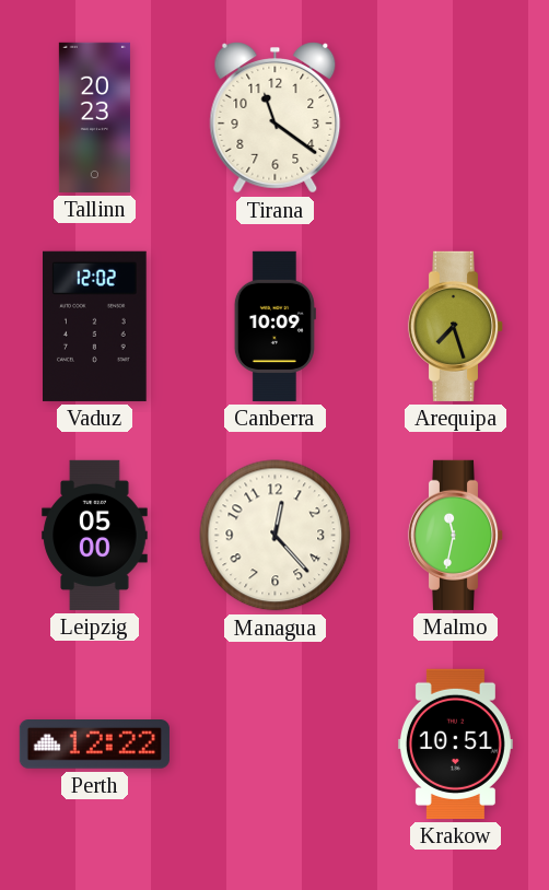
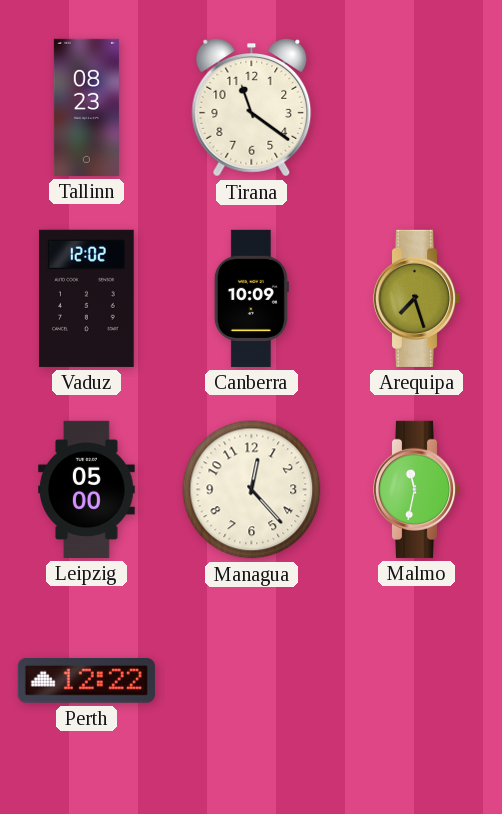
Tallinn: 20:23 -> 08:23
Krakow: 10:51 -> none
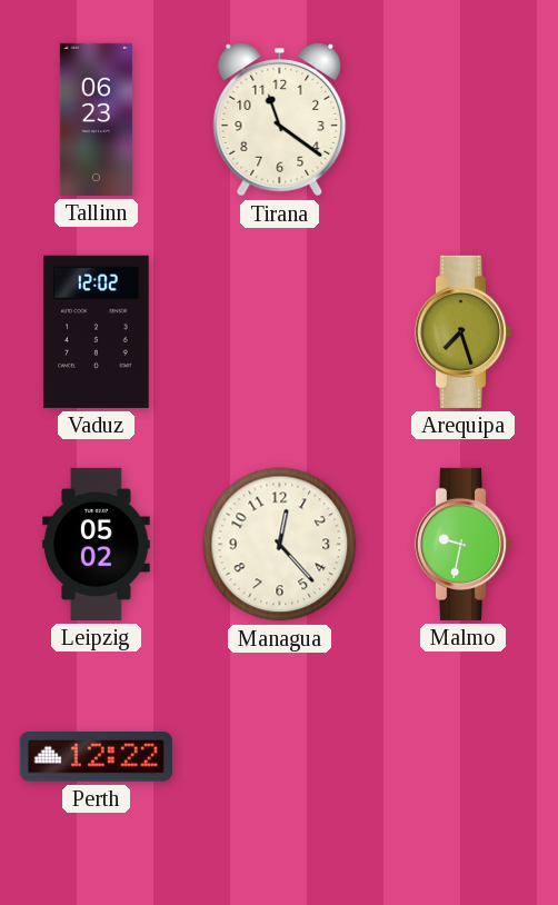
Tallinn: 08:23 -> 06:23
Canberra: 10:09 -> none
Leipzig: 05:00 -> 05:02
Malmo: 11:32 -> 9:32
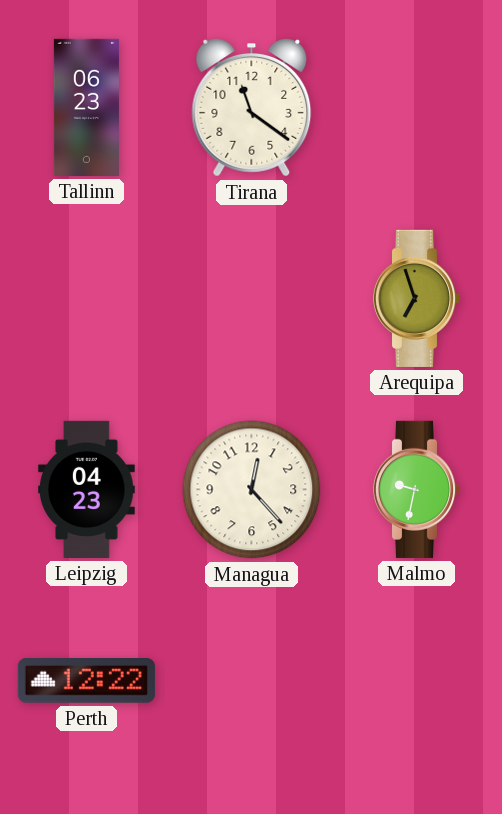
Vaduz: 12:02 -> none
Arequipa: 7:27 -> 6:57
Leipzig: 05:02 -> 04:23
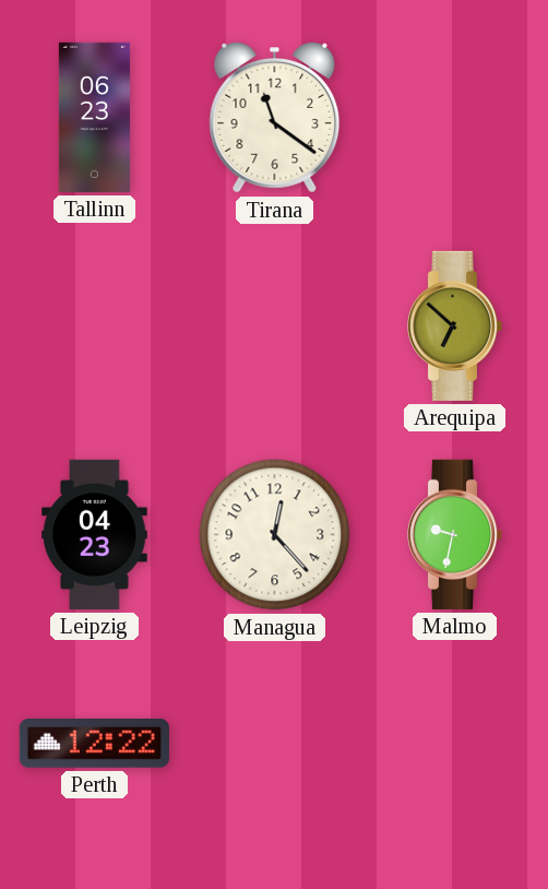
Arequipa: 6:57 -> 6:52
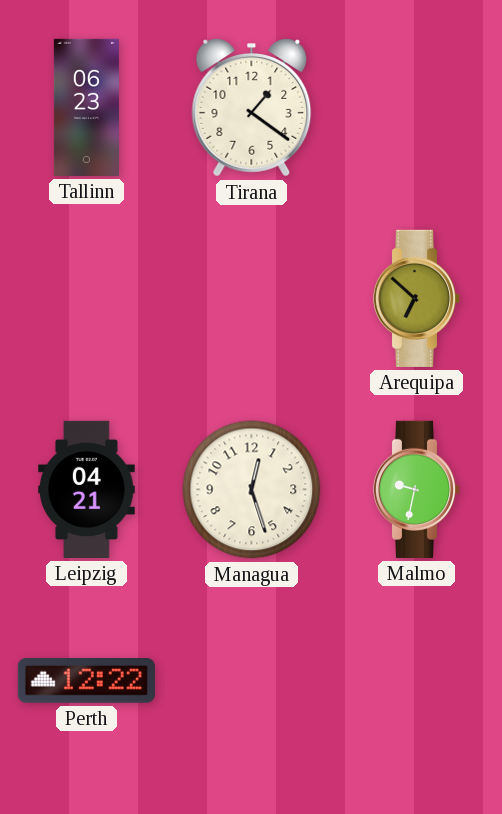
Tirana: 11:21 -> 1:21
Leipzig: 04:23 -> 04:21
Managua: 12:23 -> 12:27
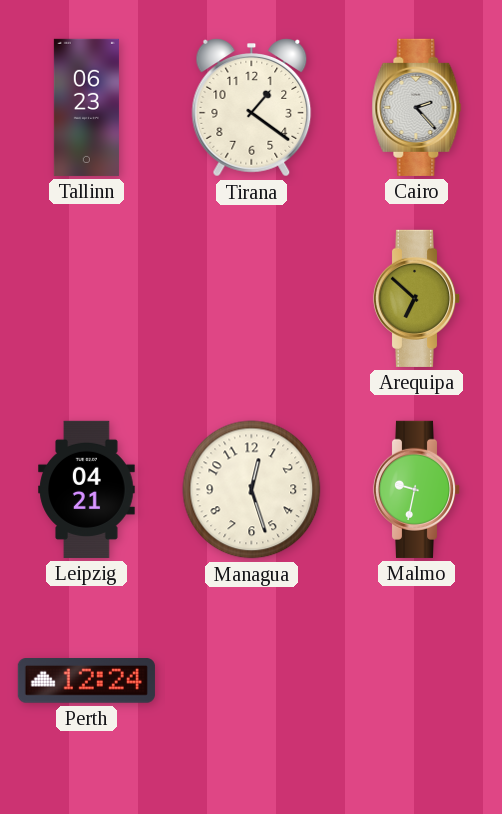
Cairo: none -> 2:23
Perth: 12:22 -> 12:24
